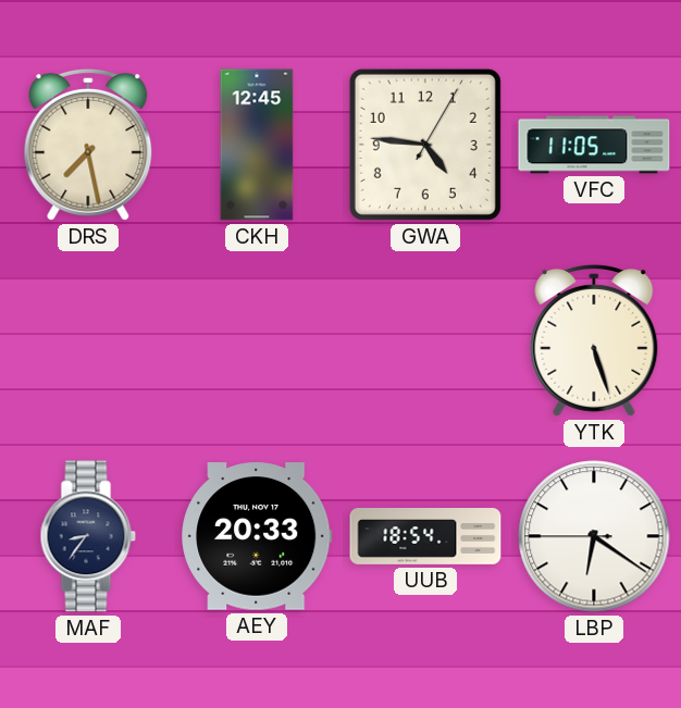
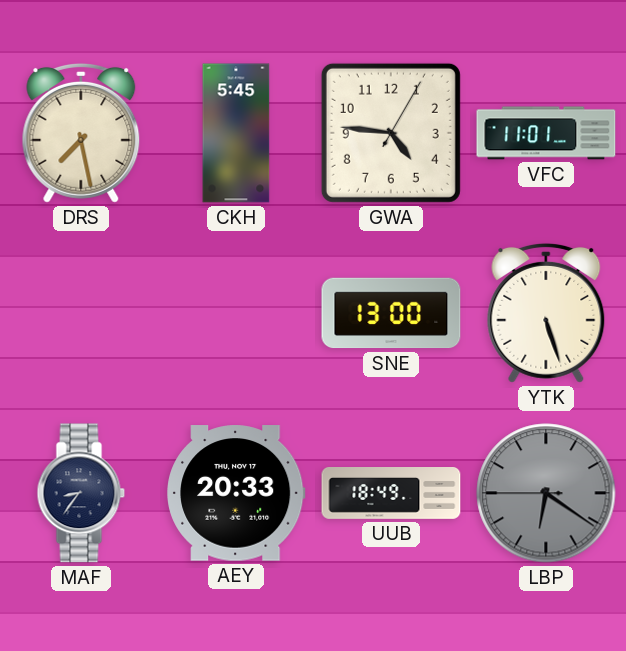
CKH: 12:45 -> 5:45
VFC: 11:05 -> 11:01
SNE: none -> 13:00
UUB: 18:54 -> 18:49
LBP dial: white -> grey
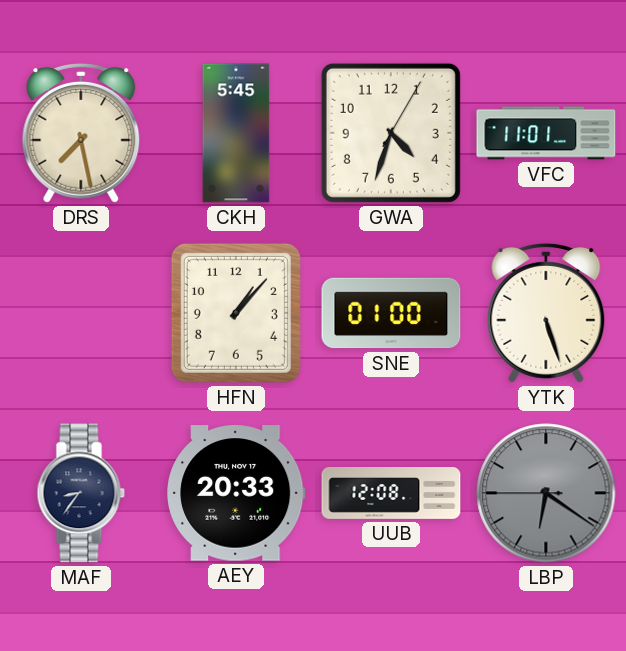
GWA: 4:46 -> 4:33
HFN: none -> 1:07
SNE: 13:00 -> 01:00
UUB: 18:49 -> 12:08
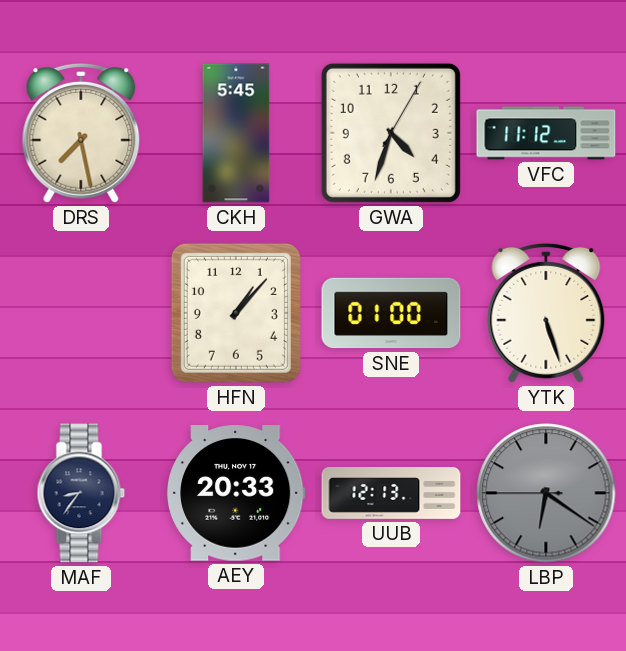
VFC: 11:01 -> 11:12
UUB: 12:08 -> 12:13
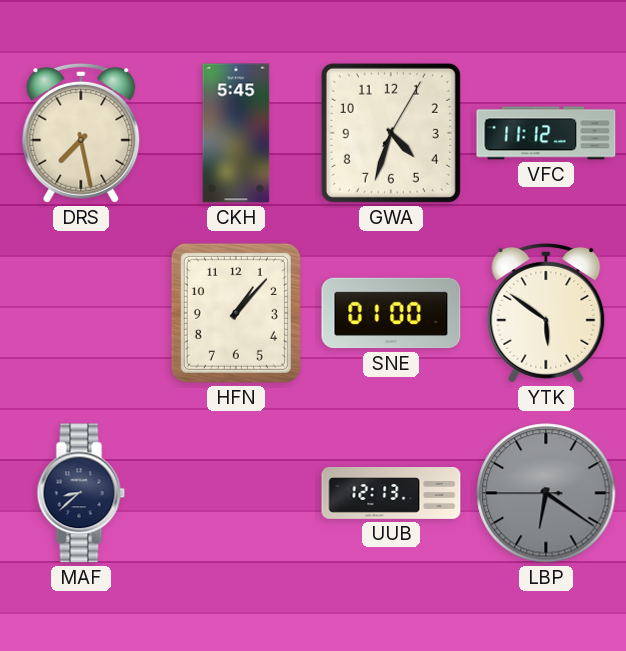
YTK: 5:27 -> 5:51
MAF: 8:36 -> 8:38
AEY: 20:33 -> none
